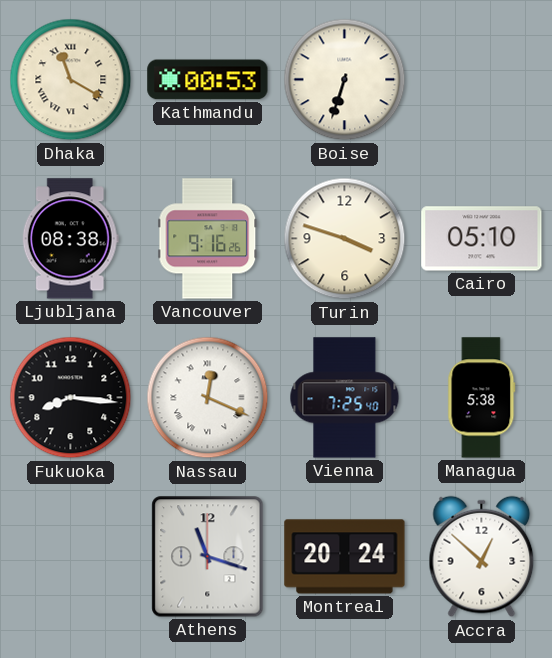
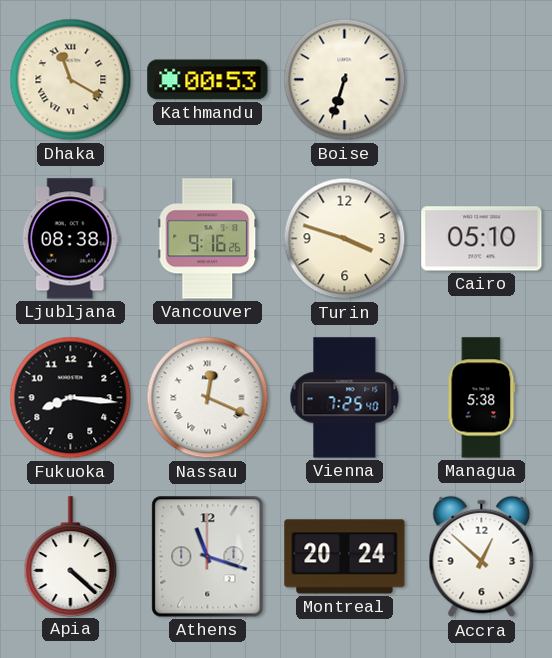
Apia: none -> 4:22
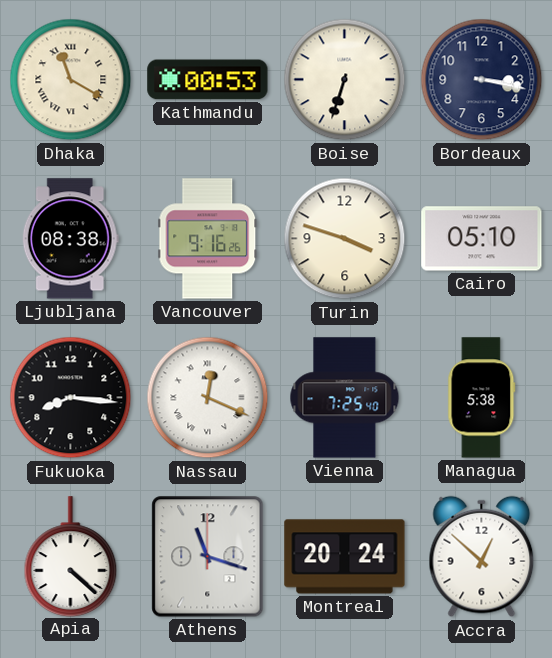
Bordeaux: none -> 3:17
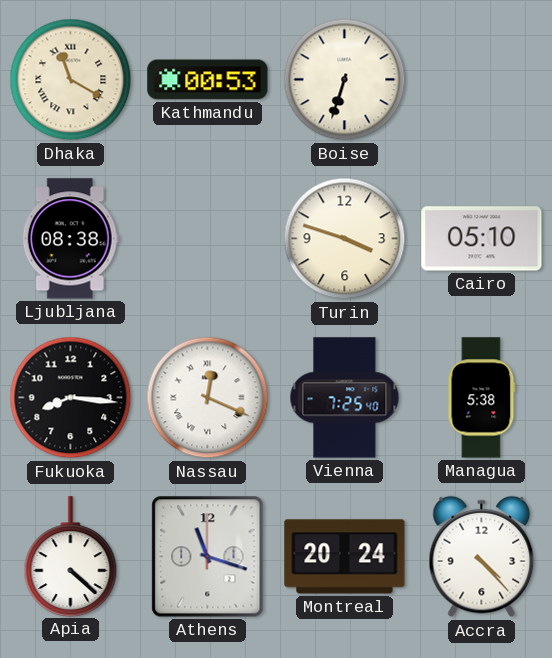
Bordeaux: 3:17 -> none
Vancouver: 9:16 -> none
Accra: 12:52 -> 4:23
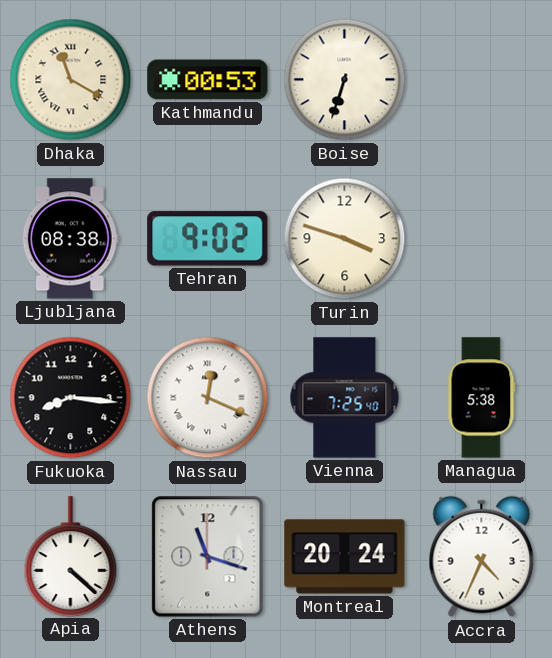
Tehran: none -> 9:02
Cairo: 05:10 -> none
Accra: 4:23 -> 4:34
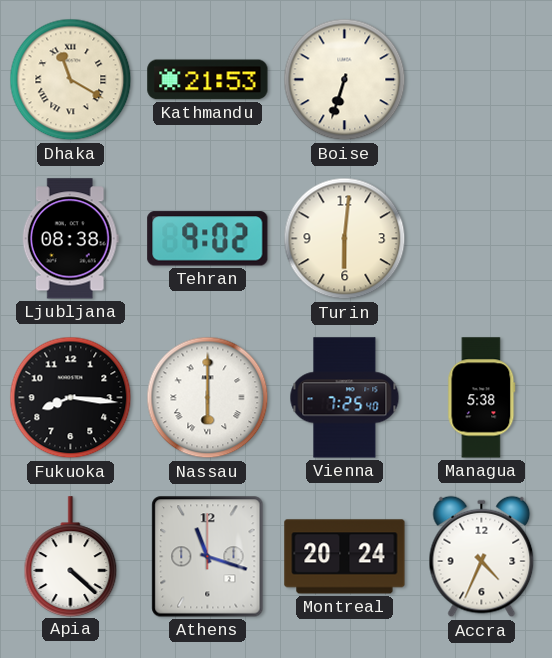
Kathmandu: 00:53 -> 21:53
Turin: 3:48 -> 6:01
Nassau: 12:19 -> 6:00
